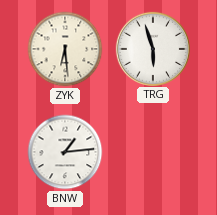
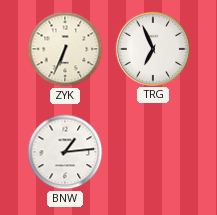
ZYK: 6:29 -> 6:34
TRG: 5:57 -> 6:56
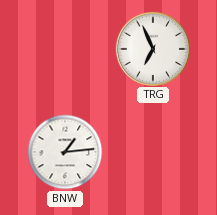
ZYK: 6:34 -> none
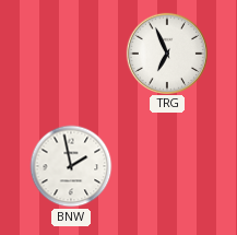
BNW: 1:14 -> 1:58
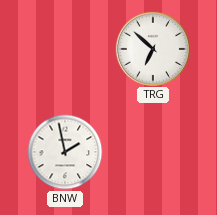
TRG: 6:56 -> 6:52
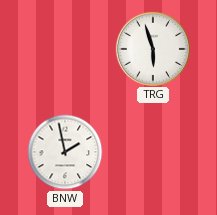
TRG: 6:52 -> 5:57
